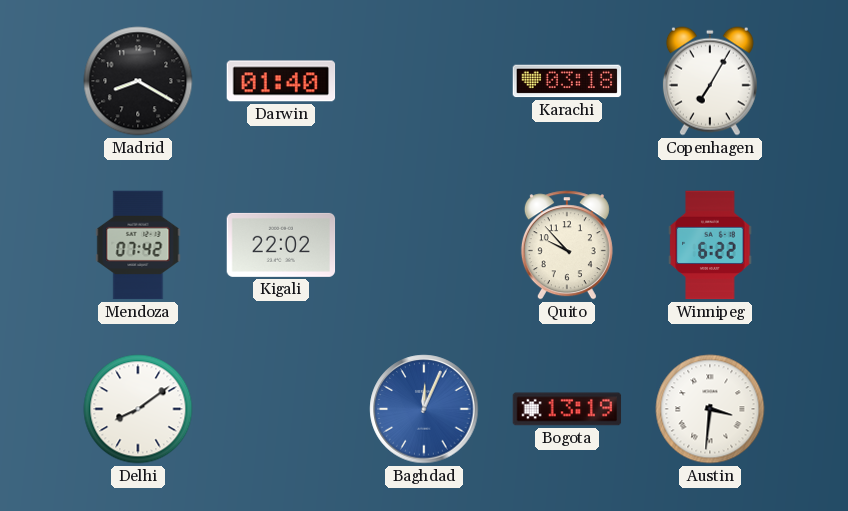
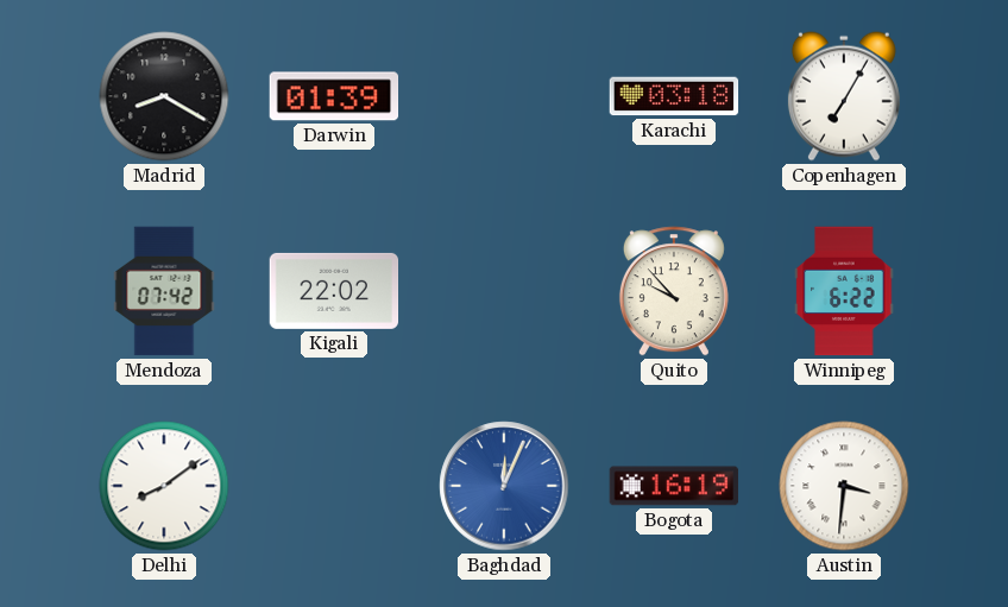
Darwin: 01:40 -> 01:39
Bogota: 13:19 -> 16:19
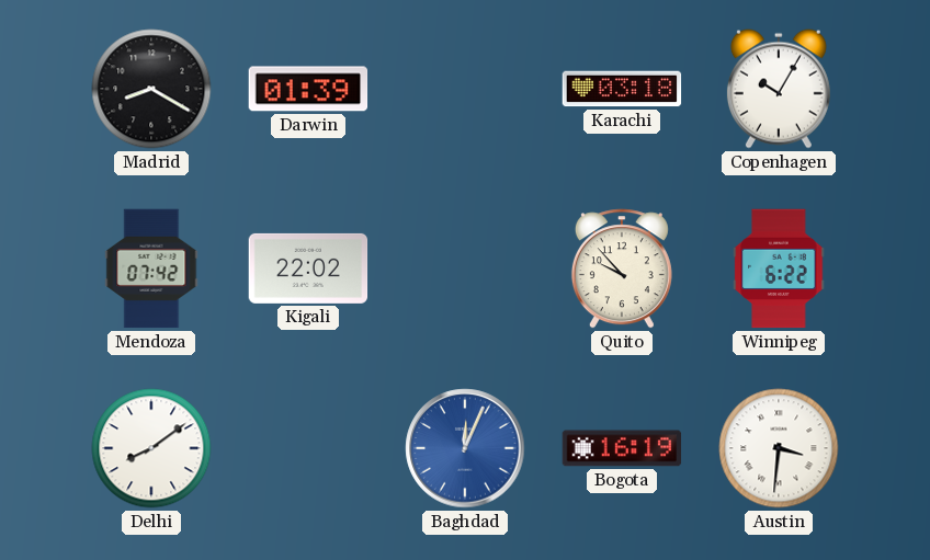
Copenhagen: 7:05 -> 10:05
